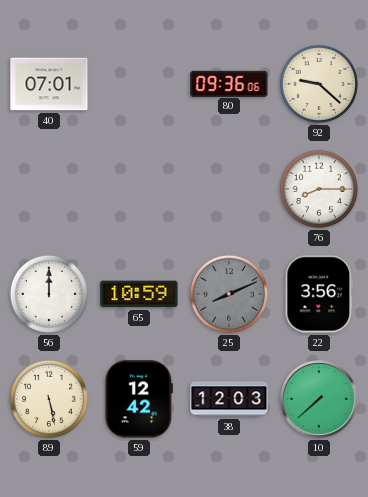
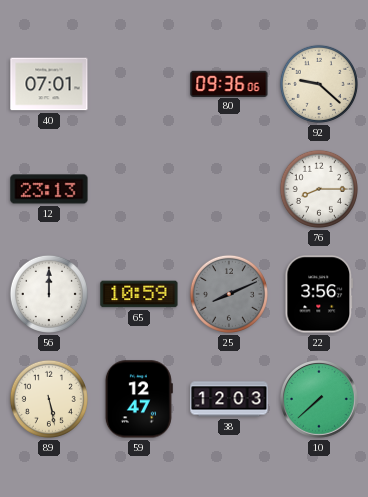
12: none -> 23:13
59: 12:42 -> 12:47
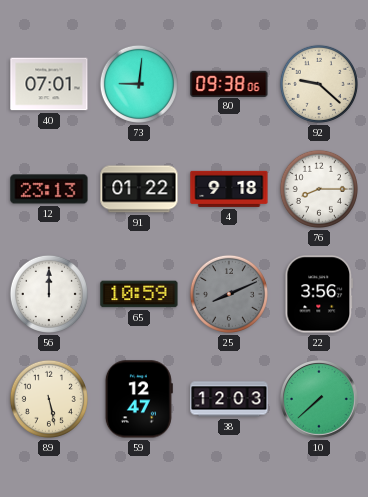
73: none -> 9:01
80: 09:36 -> 09:38
91: none -> 01:22
4: none -> 9:18
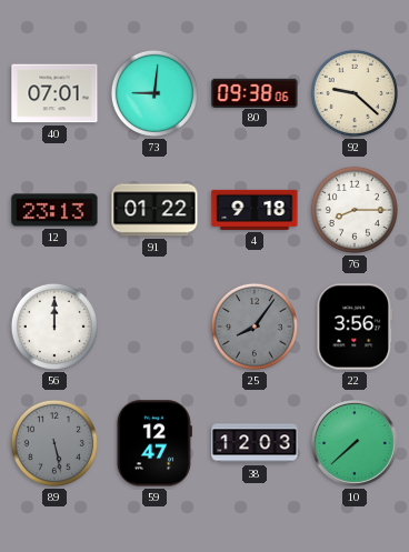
65: 10:59 -> none
25: 8:11 -> 8:06
89 dial: cream -> grey
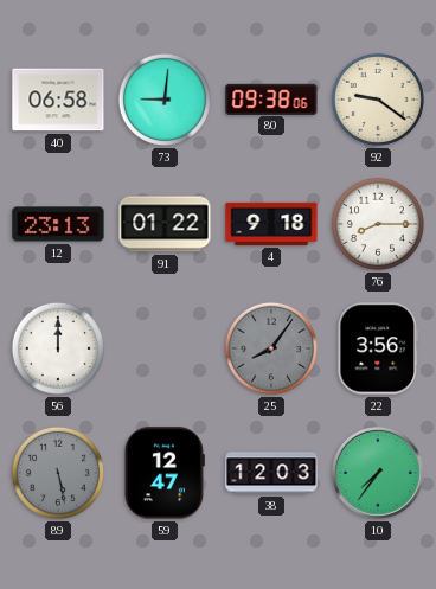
40: 07:01 -> 06:58
92: 9:22 -> 9:21
10: 7:38 -> 7:36
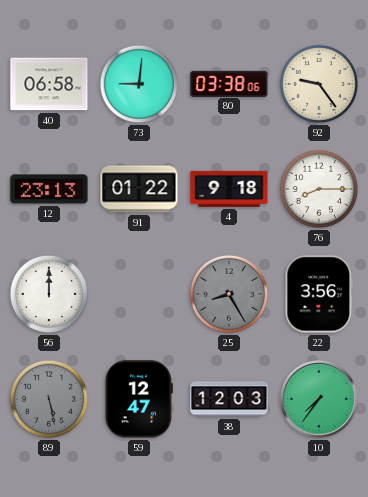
80: 09:38 -> 03:38
92: 9:21 -> 9:24
25: 8:06 -> 8:25
